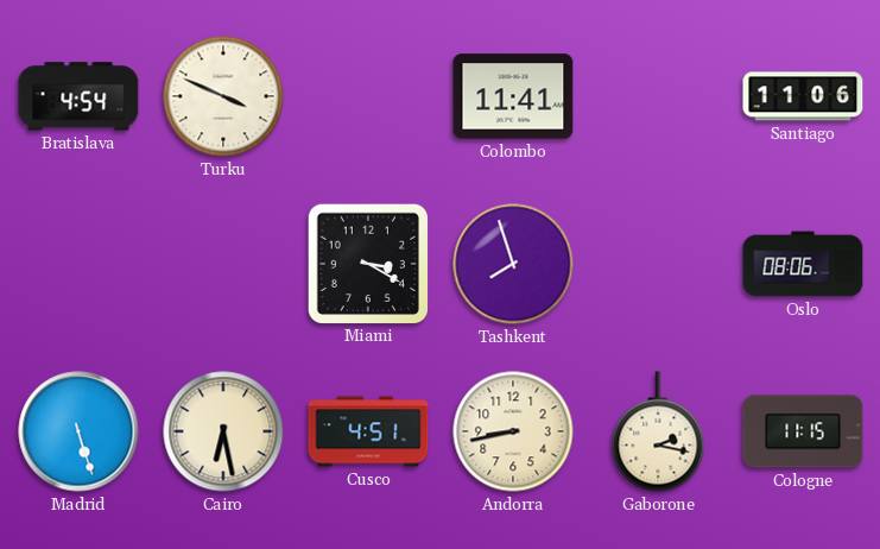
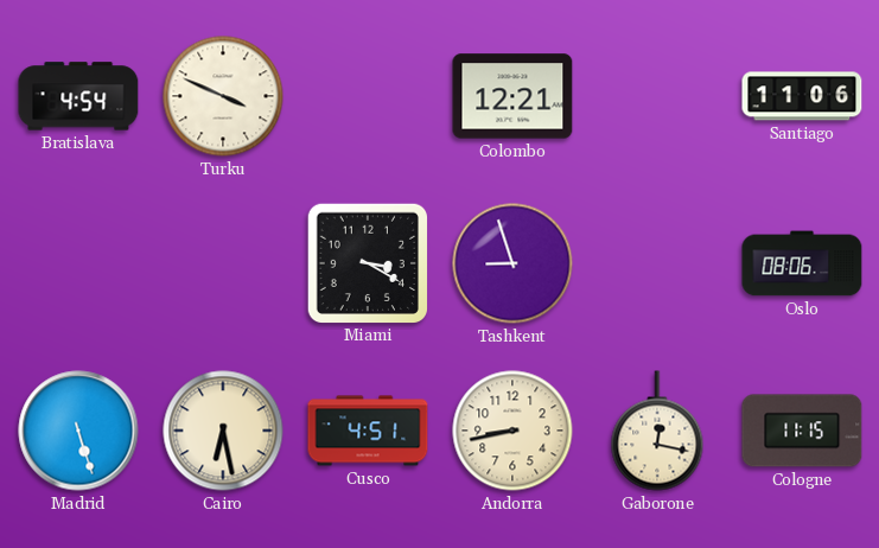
Colombo: 11:41 -> 12:21
Tashkent: 7:57 -> 8:57
Gaborone: 2:17 -> 12:17
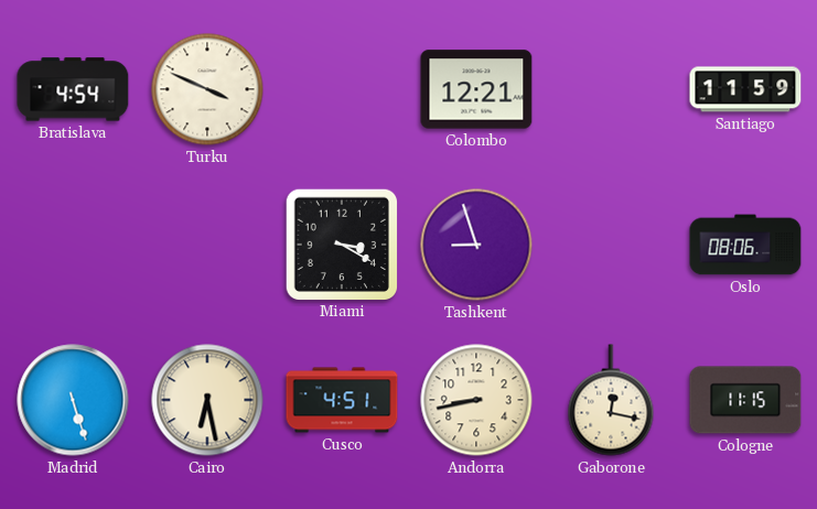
Santiago: 11:06 -> 11:59
